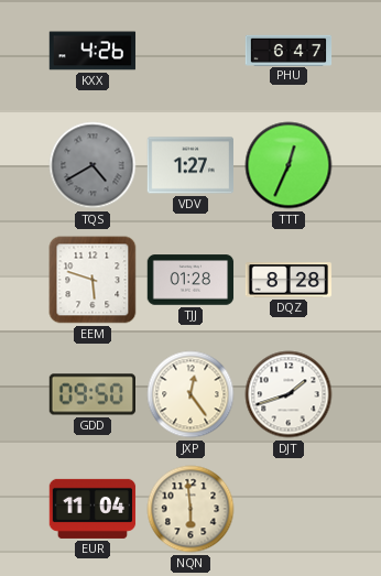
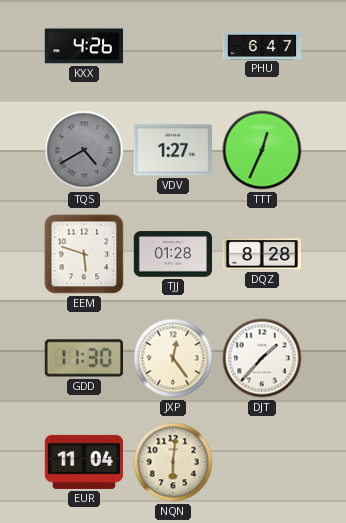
GDD: 09:50 -> 11:30
DJT: 1:42 -> 1:37
NQN: 5:59 -> 6:01
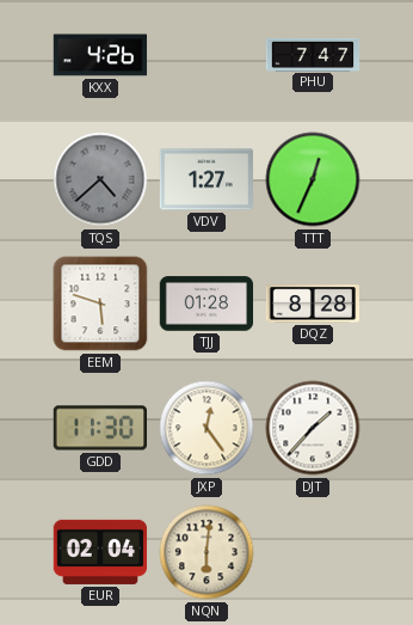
PHU: 6:47 -> 7:47
TQS: 4:40 -> 4:38
EUR: 11:04 -> 02:04
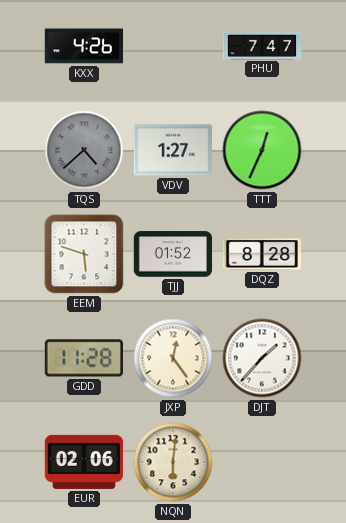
TJJ: 01:28 -> 01:52
GDD: 11:30 -> 11:28
EUR: 02:04 -> 02:06
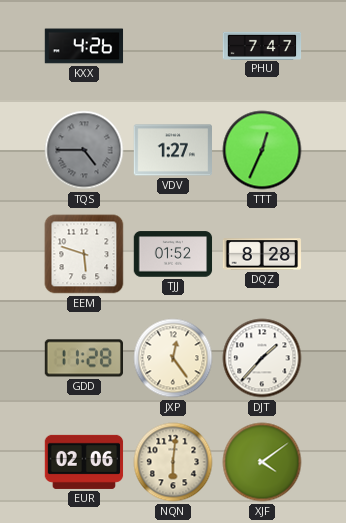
TQS: 4:38 -> 4:45
XJF: none -> 4:09
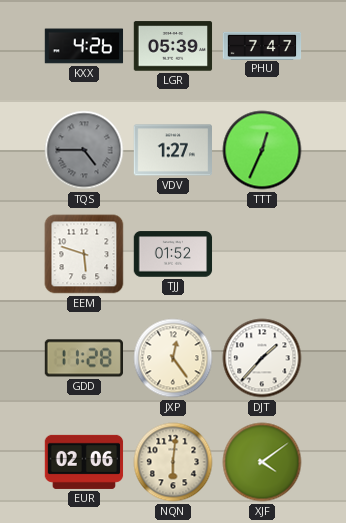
LGR: none -> 05:39
DQZ: 8:28 -> none
